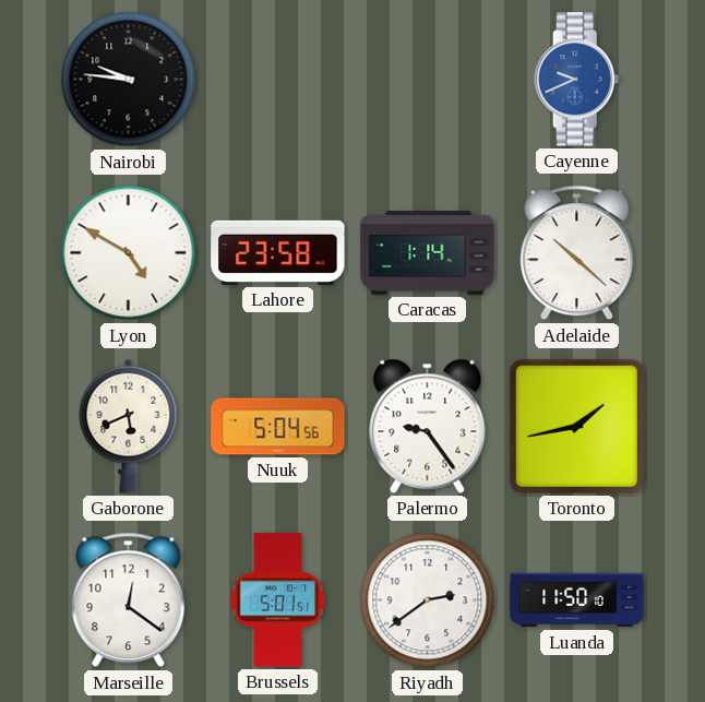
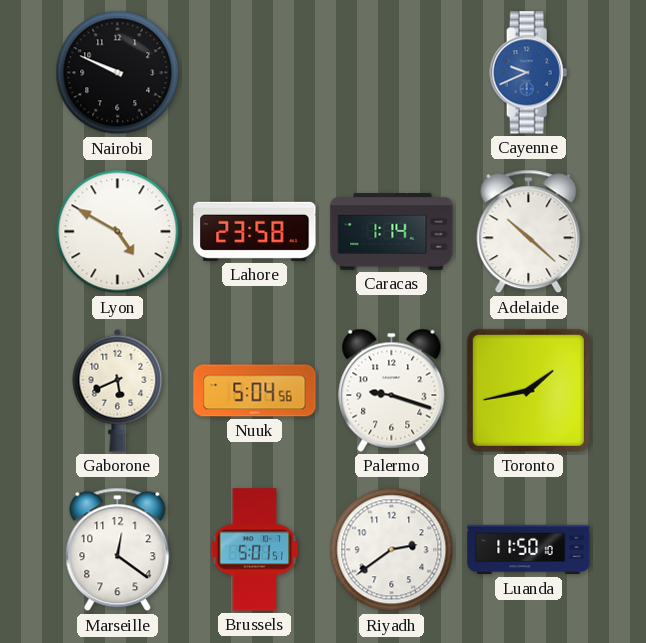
Nairobi: 9:46 -> 9:49
Palermo: 9:24 -> 9:18
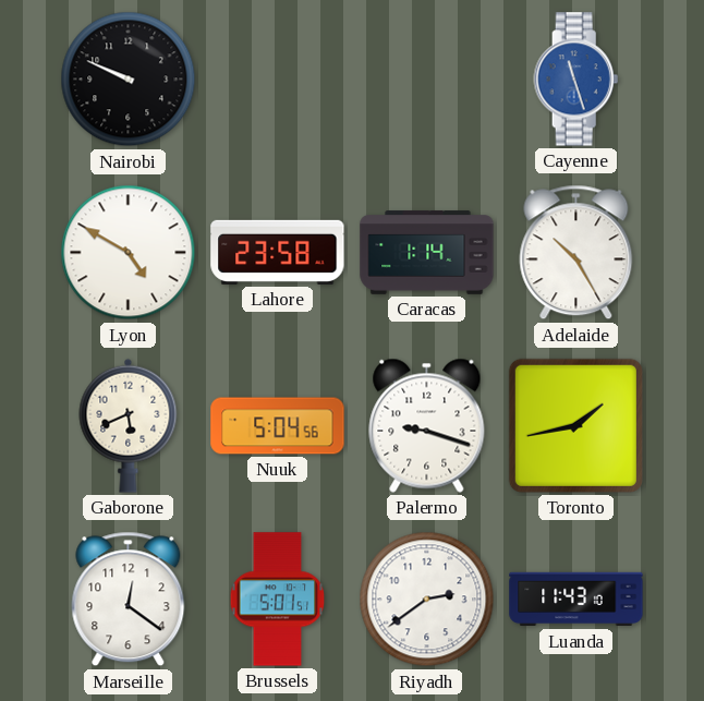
Cayenne: 9:41 -> 11:27
Adelaide: 10:22 -> 10:25
Luanda: 11:50 -> 11:43
